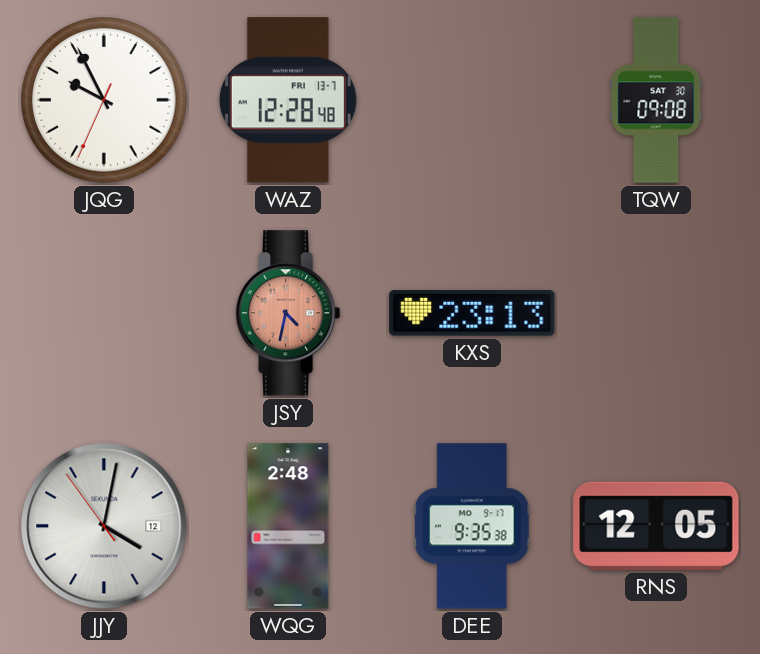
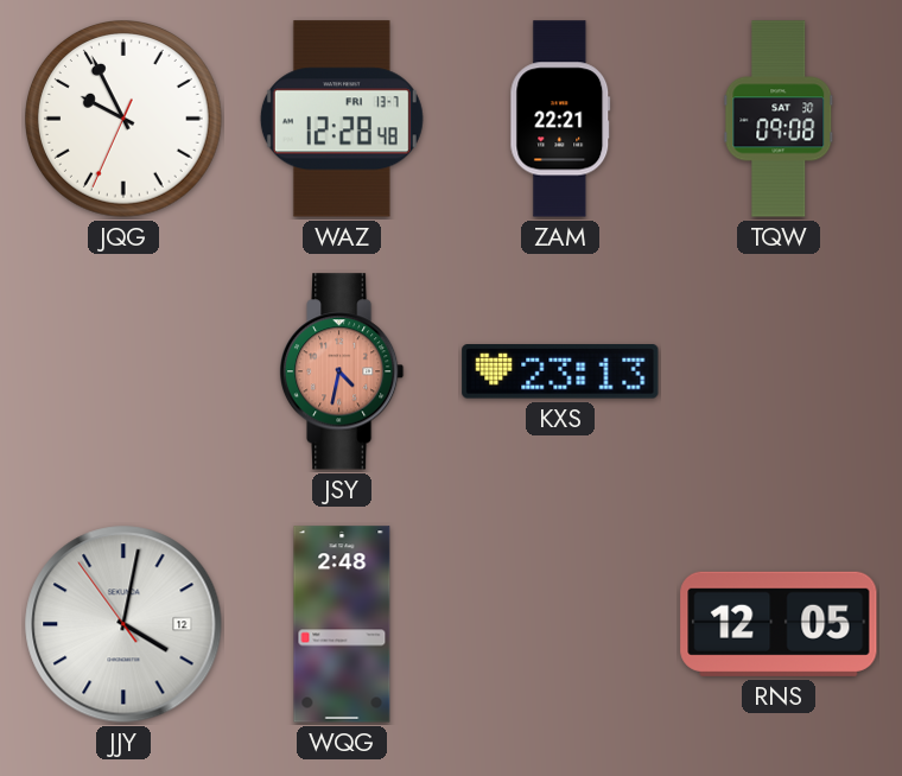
ZAM: none -> 22:21
DEE: 9:35 -> none
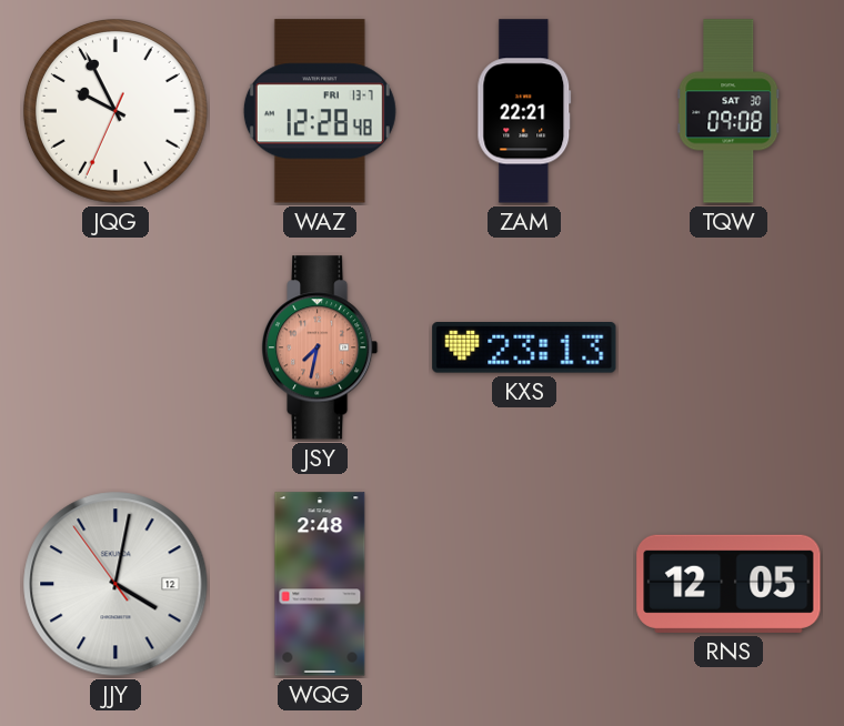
JSY: 4:32 -> 7:32
